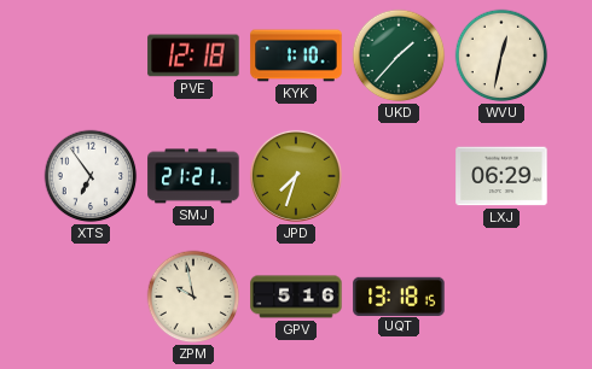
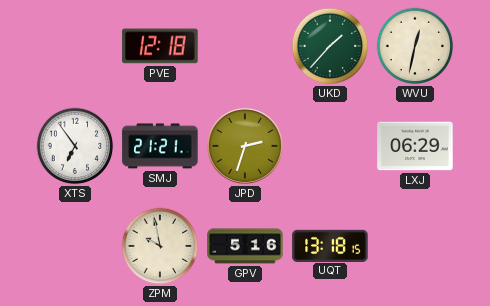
KYK: 1:10 -> none
JPD: 7:33 -> 2:33
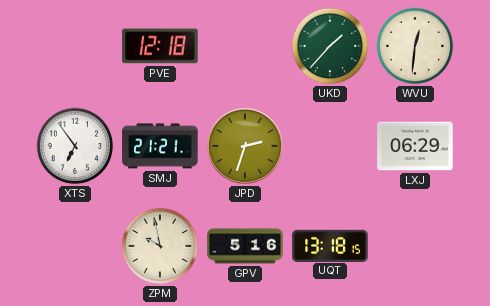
WVU: 12:32 -> 12:31
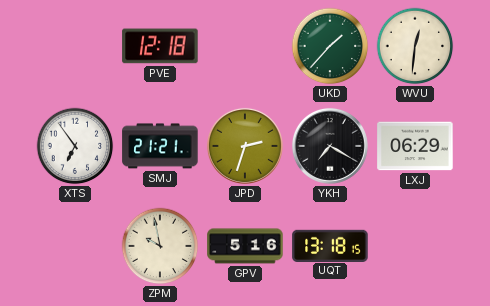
YKH: none -> 7:20
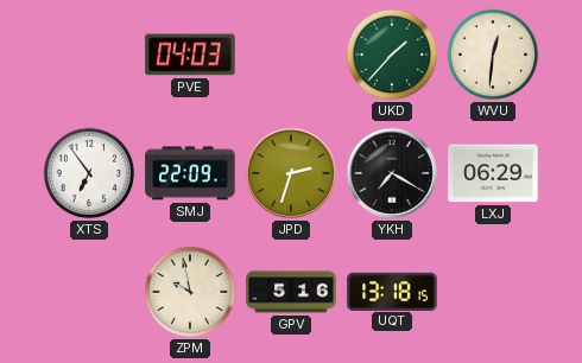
PVE: 12:18 -> 04:03
SMJ: 21:21 -> 22:09
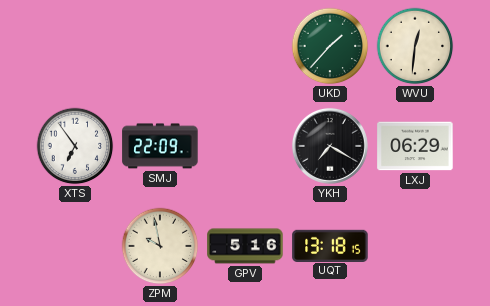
PVE: 04:03 -> none
JPD: 2:33 -> none
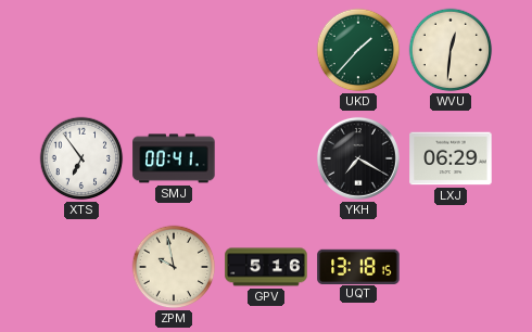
SMJ: 22:09 -> 00:41
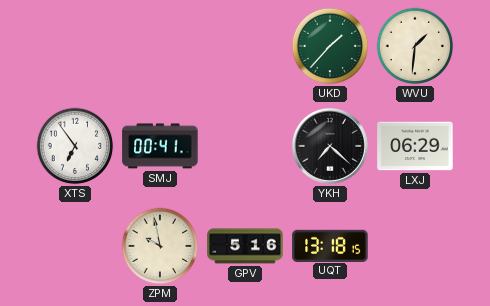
WVU: 12:31 -> 1:31
YKH: 7:20 -> 7:22
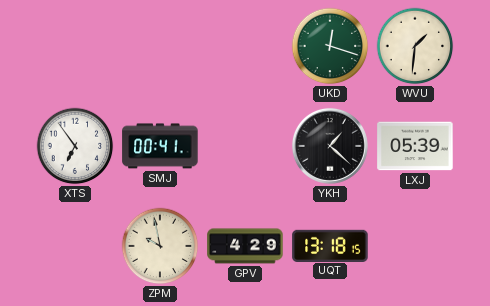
UKD: 1:37 -> 12:18
YKH: 7:22 -> 1:22
LXJ: 06:29 -> 05:39
GPV: 5:16 -> 4:29
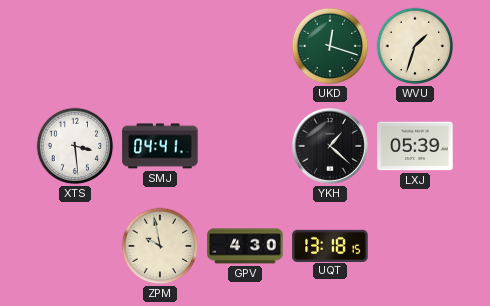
WVU: 1:31 -> 1:33
XTS: 6:54 -> 3:29
SMJ: 00:41 -> 04:41
GPV: 4:29 -> 4:30
